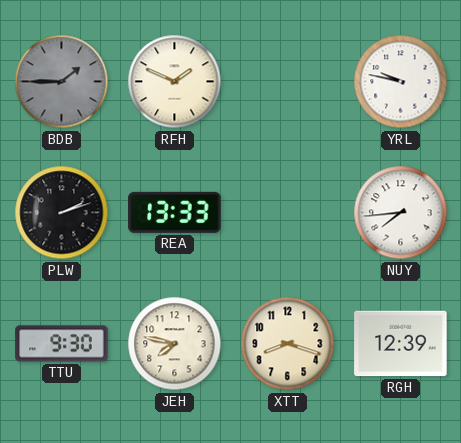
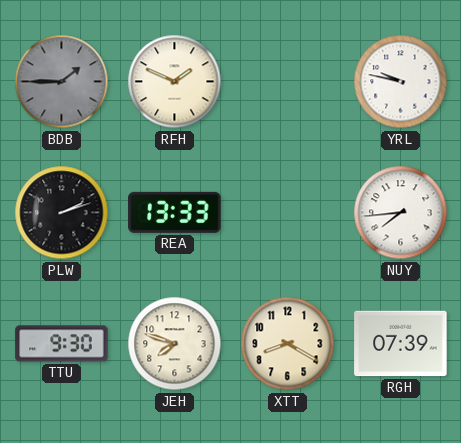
JEH: 7:47 -> 7:48
XTT: 8:18 -> 8:20
RGH: 12:39 -> 07:39
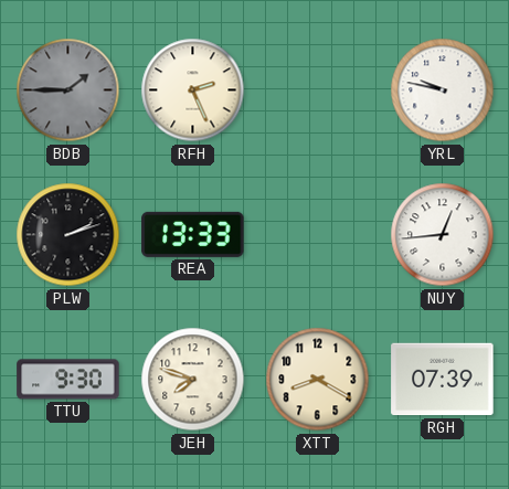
RFH: 1:49 -> 2:26
NUY: 7:44 -> 12:44
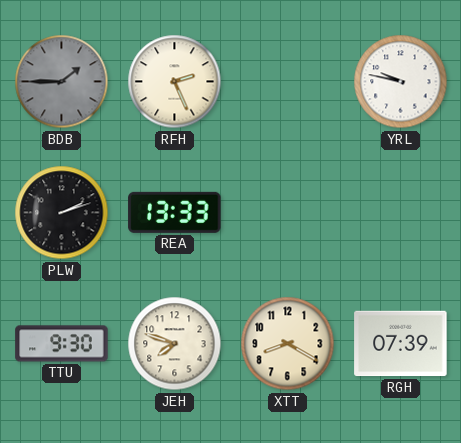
NUY: 12:44 -> none
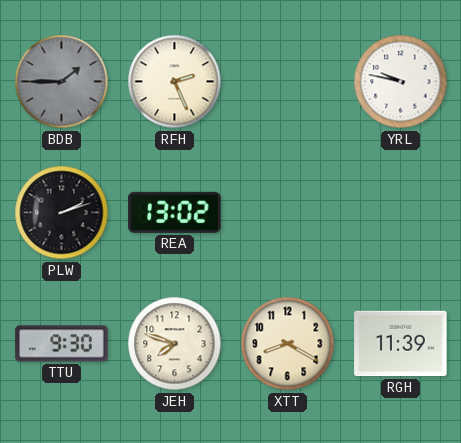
REA: 13:33 -> 13:02
RGH: 07:39 -> 11:39
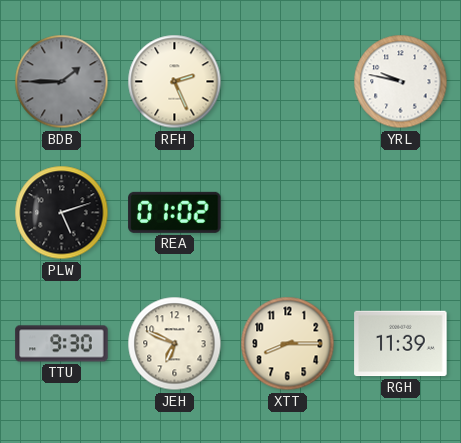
PLW: 2:12 -> 5:12
REA: 13:02 -> 01:02
JEH: 7:48 -> 6:49
XTT: 8:20 -> 8:15
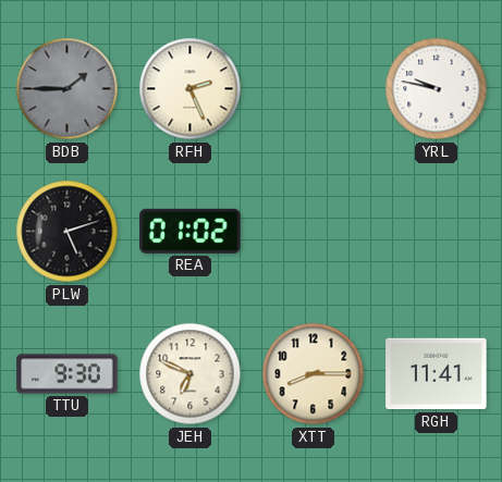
RGH: 11:39 -> 11:41
